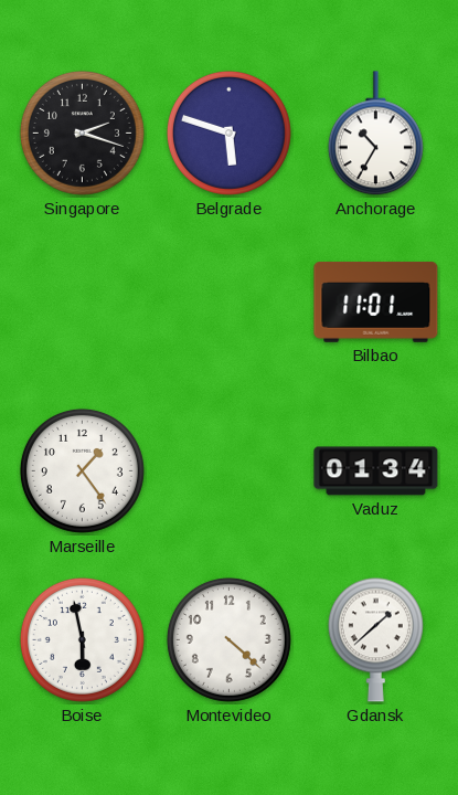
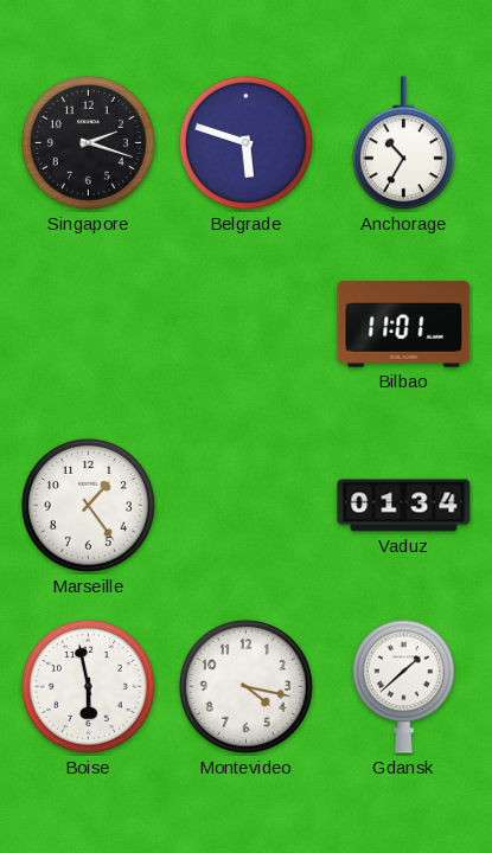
Montevideo: 4:22 -> 4:17
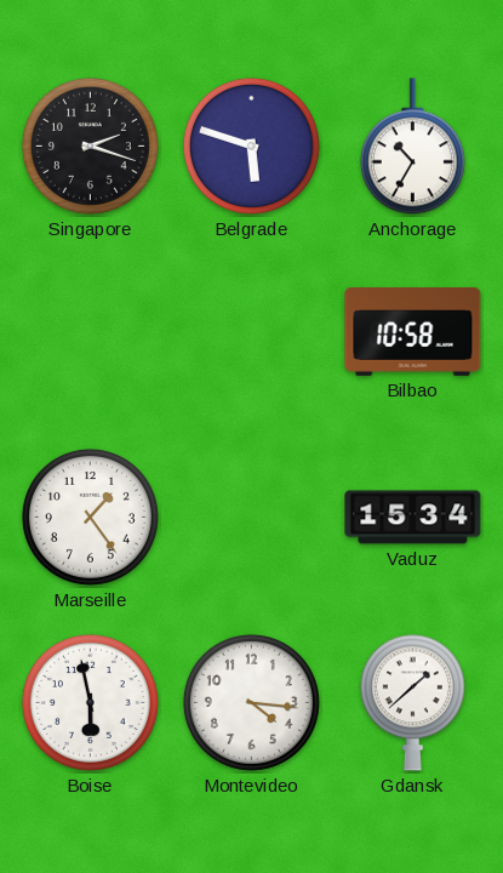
Bilbao: 11:01 -> 10:58
Vaduz: 01:34 -> 15:34
Montevideo: 4:17 -> 4:16
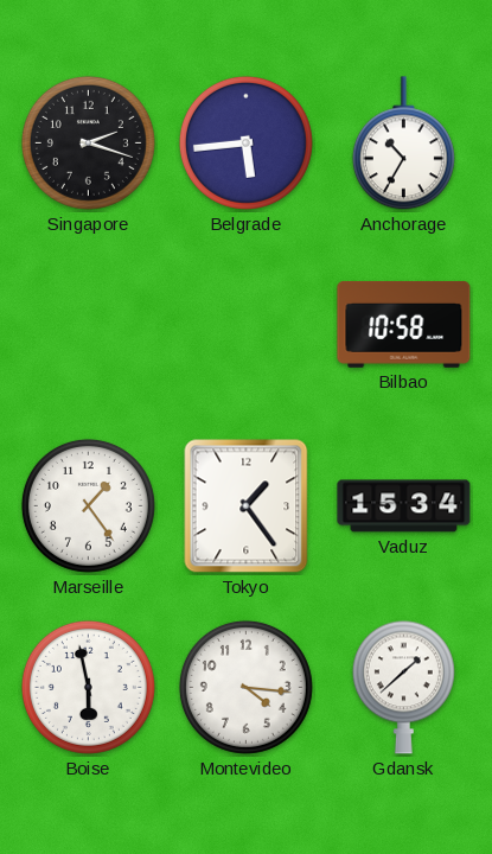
Belgrade: 5:48 -> 5:44
Tokyo: none -> 1:24
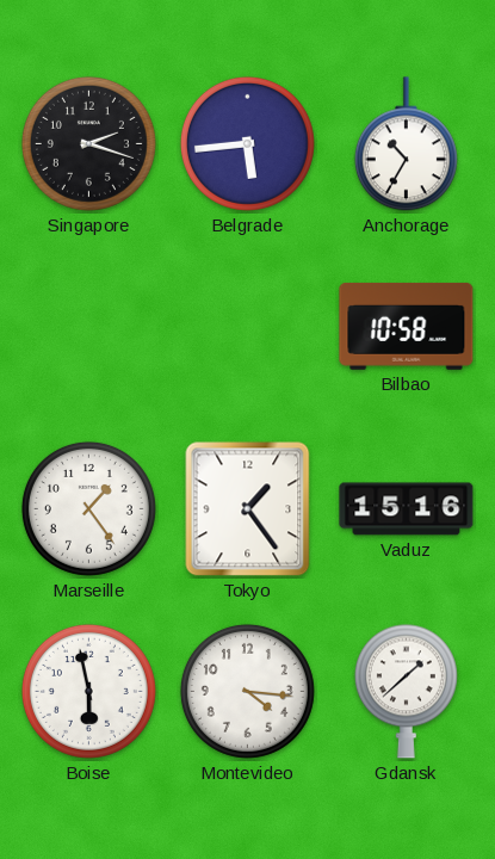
Vaduz: 15:34 -> 15:16
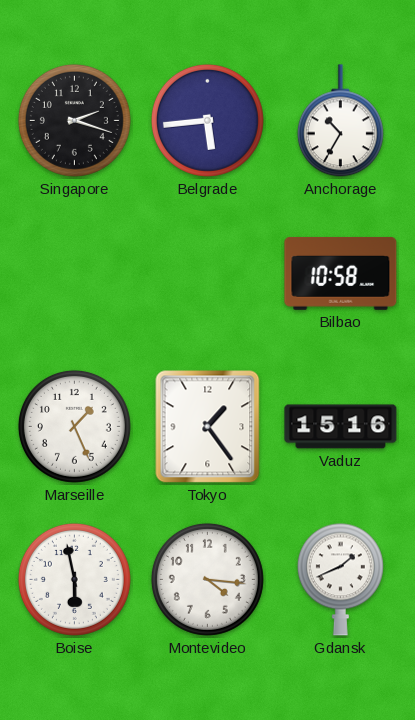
Marseille: 1:24 -> 1:26
Gdansk: 1:38 -> 1:41
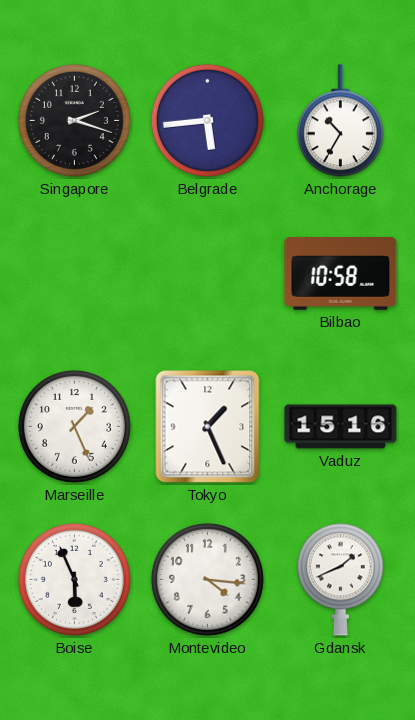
Tokyo: 1:24 -> 1:26
Boise: 5:58 -> 5:56
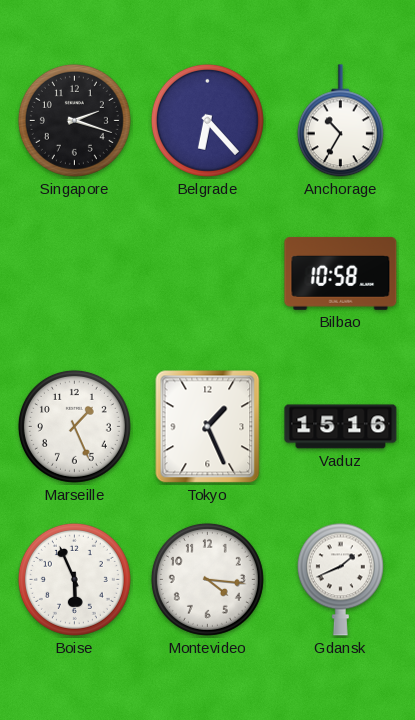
Belgrade: 5:44 -> 6:23
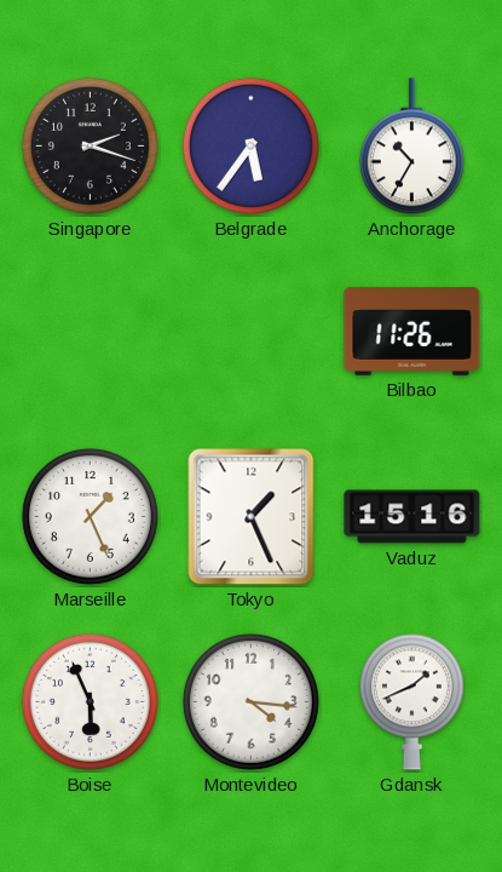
Belgrade: 6:23 -> 5:36
Bilbao: 10:58 -> 11:26
